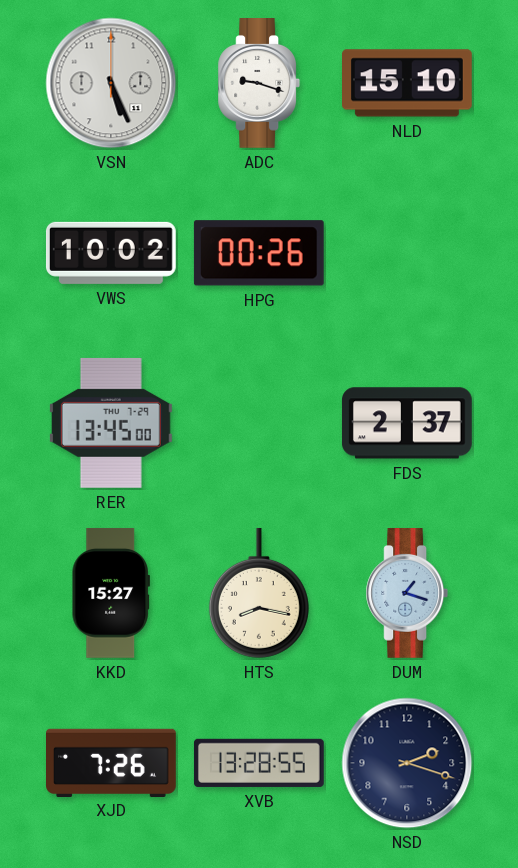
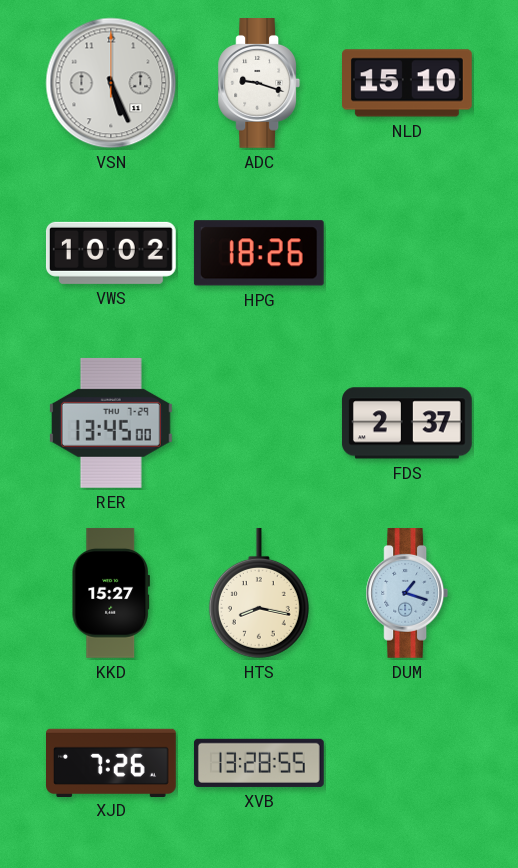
HPG: 00:26 -> 18:26
NSD: 2:18 -> none
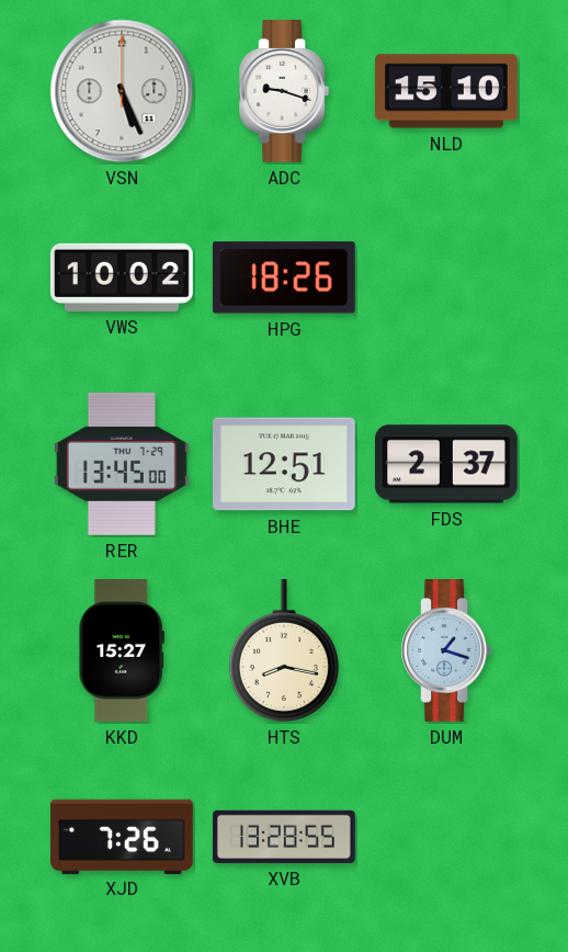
BHE: none -> 12:51
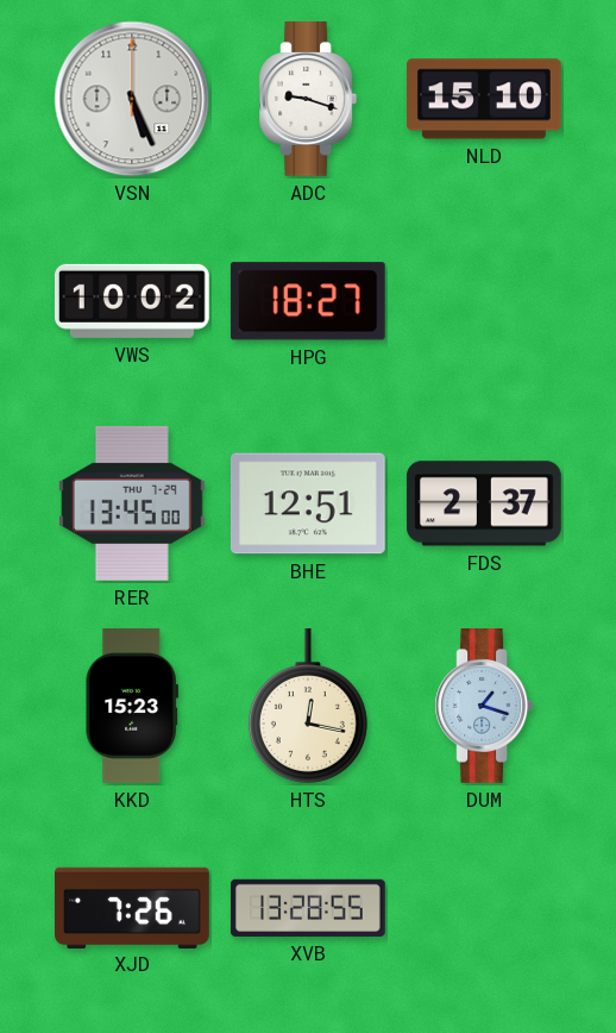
HPG: 18:26 -> 18:27
KKD: 15:27 -> 15:23
HTS: 8:17 -> 12:17
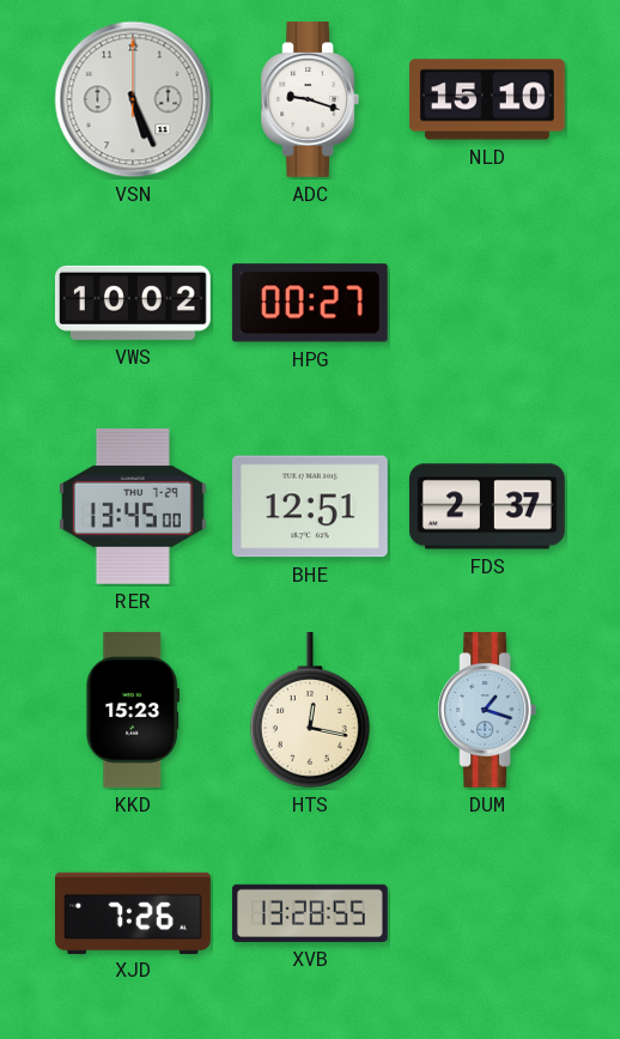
HPG: 18:27 -> 00:27
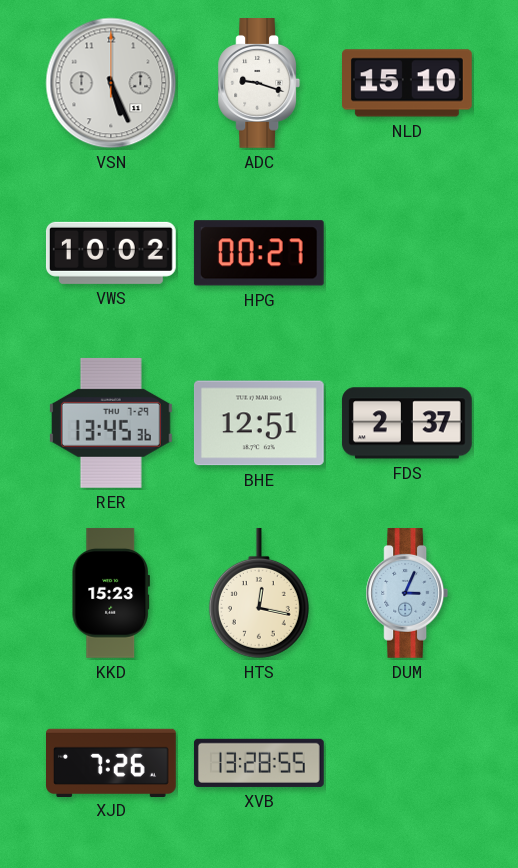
RER: 13:45:00 -> 13:45:36
DUM: 1:18 -> 3:04
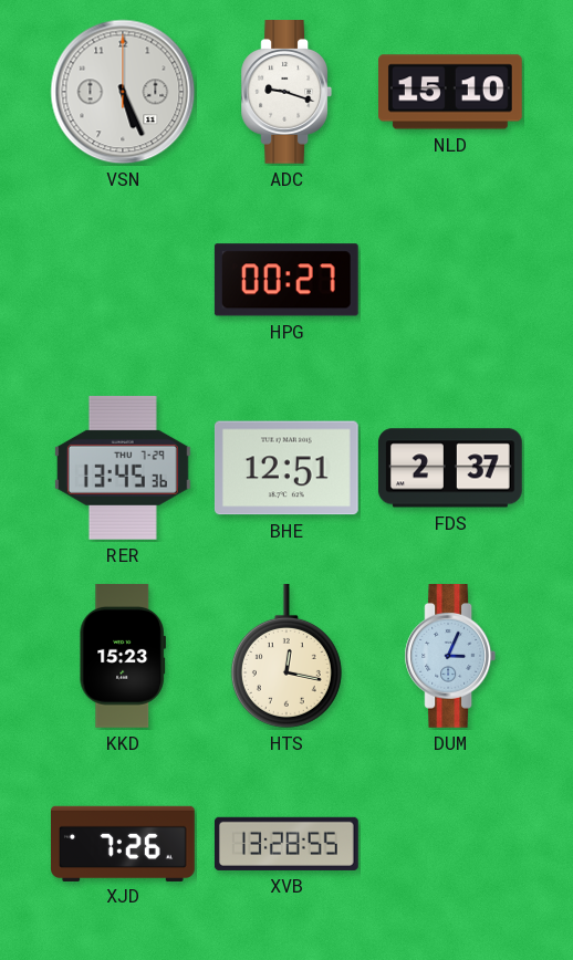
VWS: 10:02 -> none
